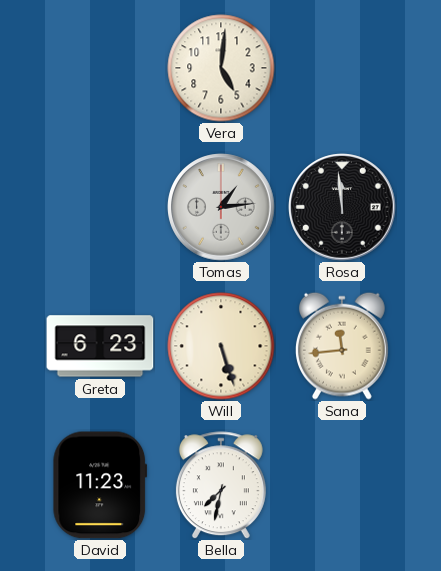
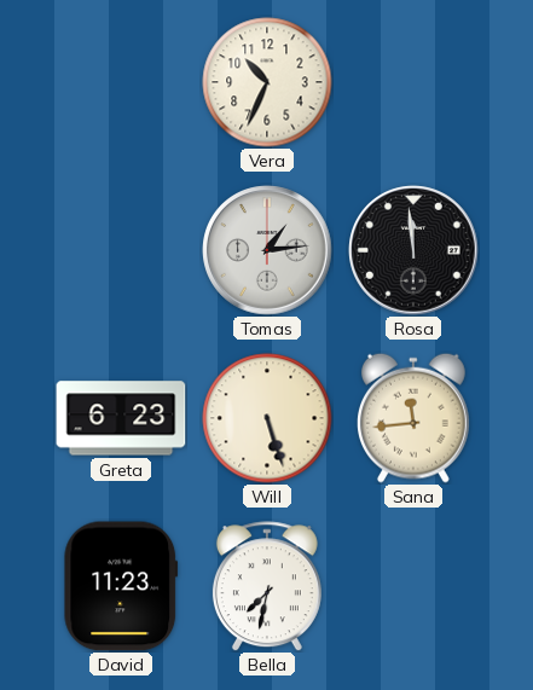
Vera: 5:01 -> 10:34
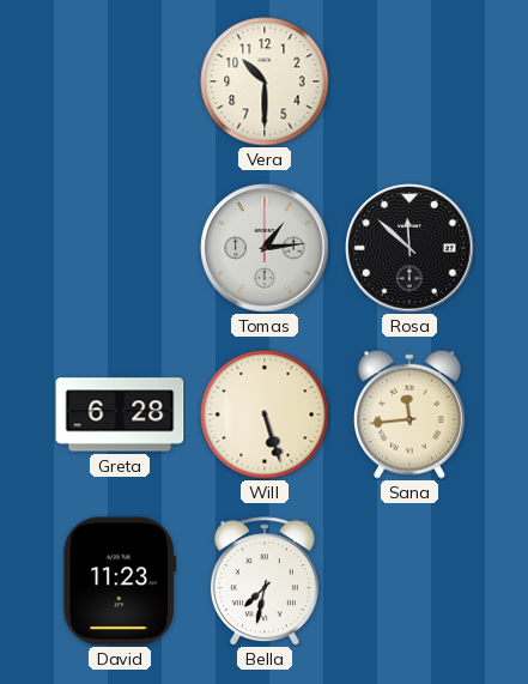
Vera: 10:34 -> 10:30
Rosa: 11:59 -> 11:52
Greta: 6:23 -> 6:28
